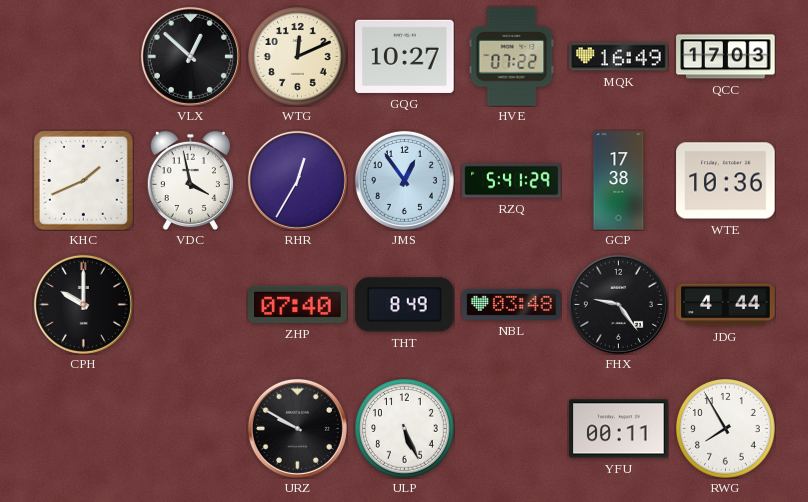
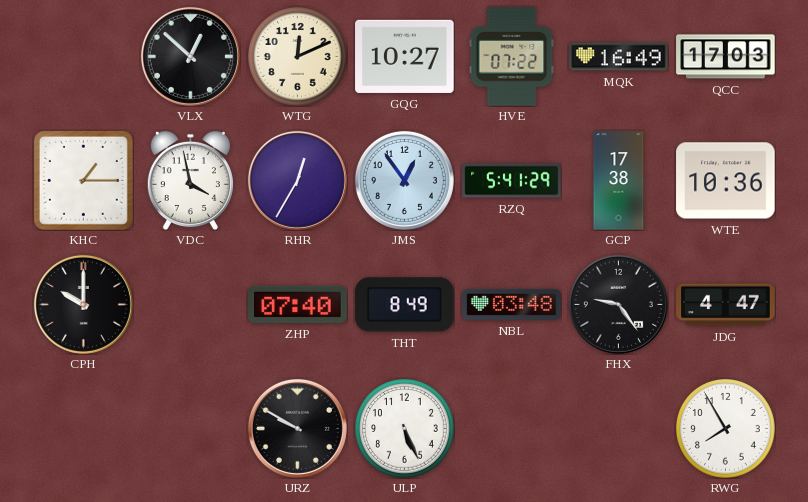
KHC: 1:41 -> 1:15
JDG: 4:44 -> 4:47
YFU: 00:11 -> none
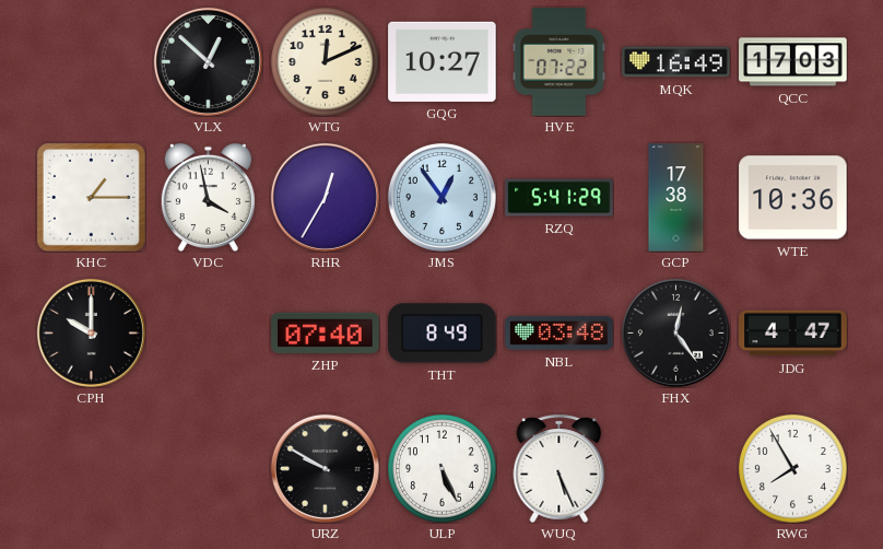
FHX: 9:24 -> 12:24
WUQ: none -> 5:26
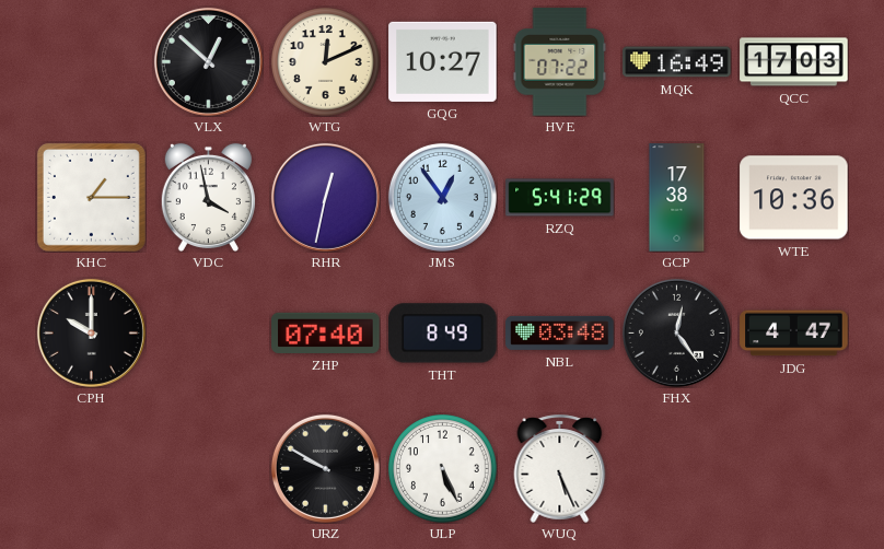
RHR: 12:35 -> 12:32
RWG: 7:55 -> none
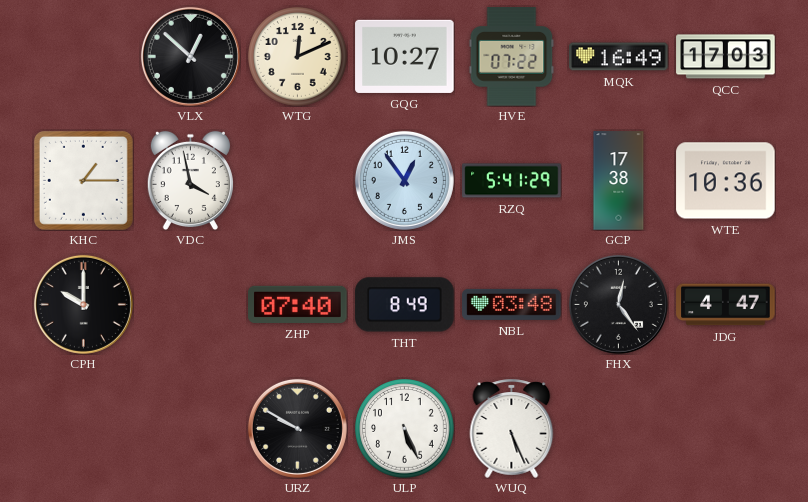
RHR: 12:32 -> none
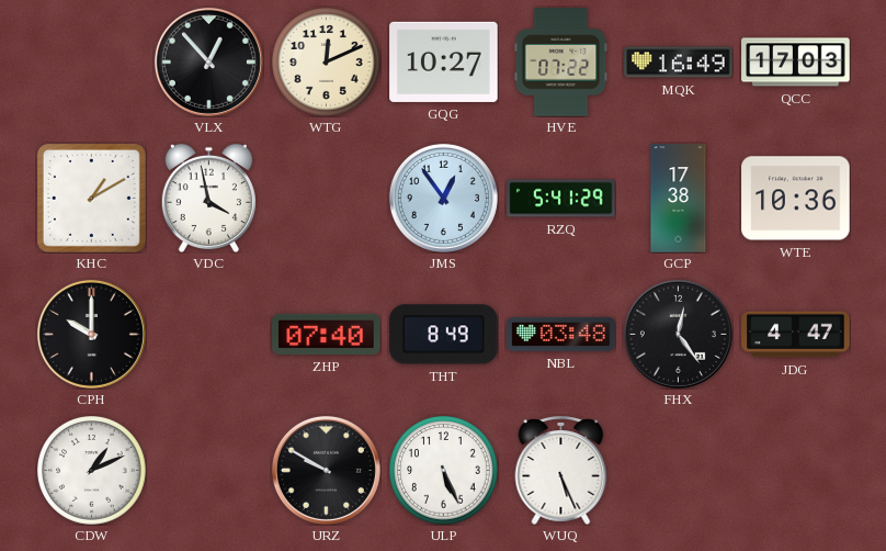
VLX: 12:52 -> 12:53
KHC: 1:15 -> 1:10
CDW: none -> 1:11
